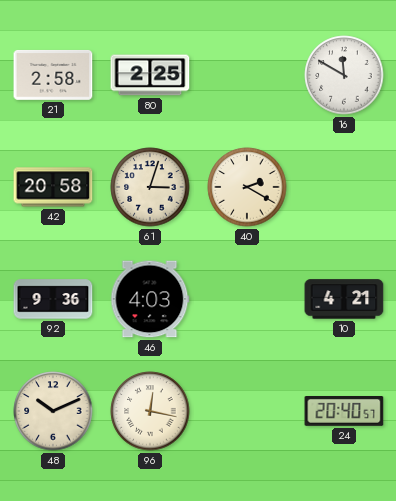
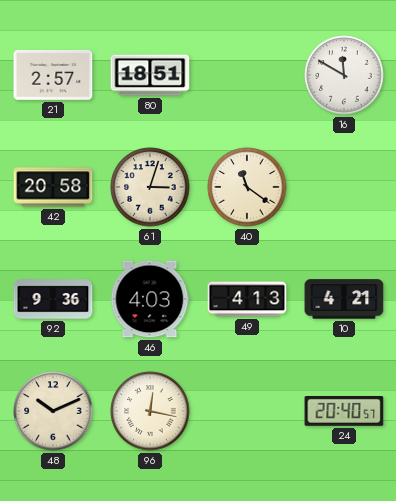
21: 2:58 -> 2:57
80: 2:25 -> 18:51
40: 2:20 -> 11:21
49: none -> 4:13
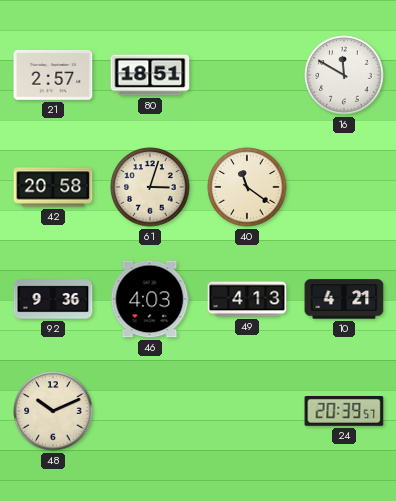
96: 12:17 -> none
24: 20:40 -> 20:39
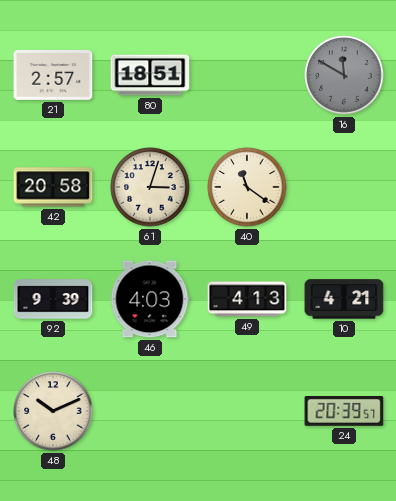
16 dial: white -> grey
92: 9:36 -> 9:39
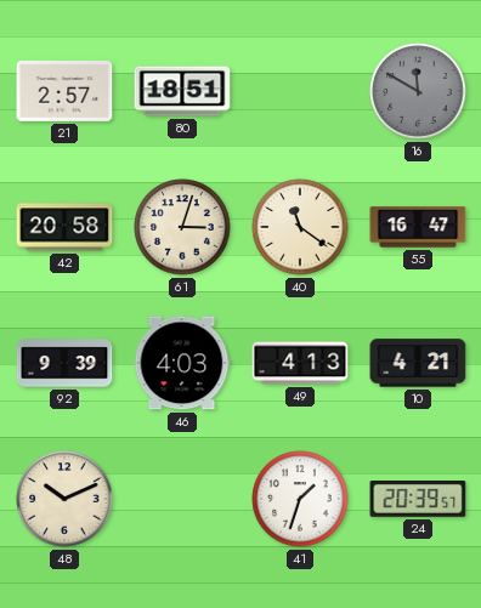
55: none -> 16:47
41: none -> 1:33
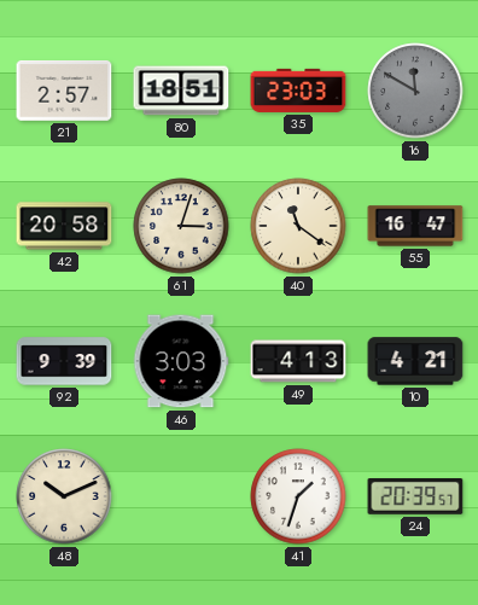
35: none -> 23:03
46: 4:03 -> 3:03
